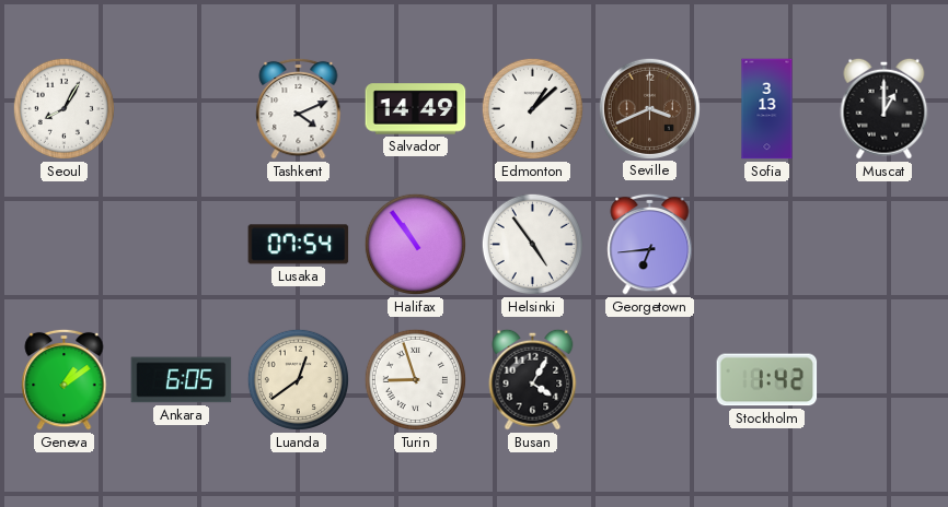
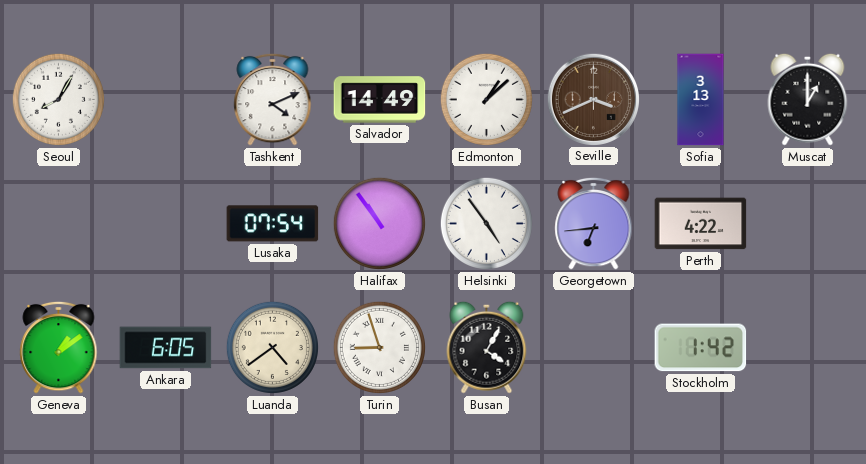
Perth: none -> 4:22
Luanda: 12:39 -> 4:39
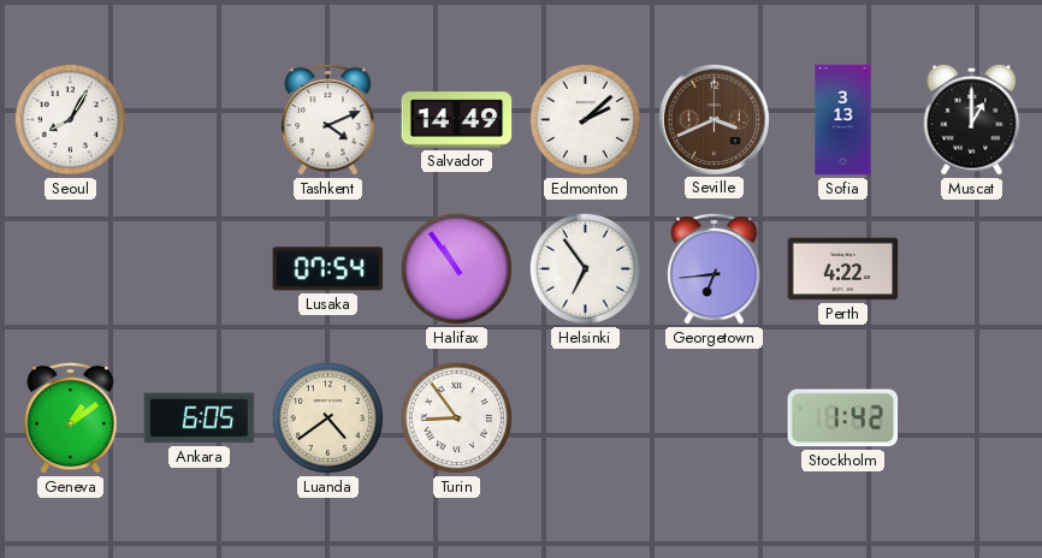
Edmonton: 1:08 -> 2:08
Helsinki: 4:54 -> 6:54
Turin: 8:57 -> 8:54
Busan: 4:05 -> none
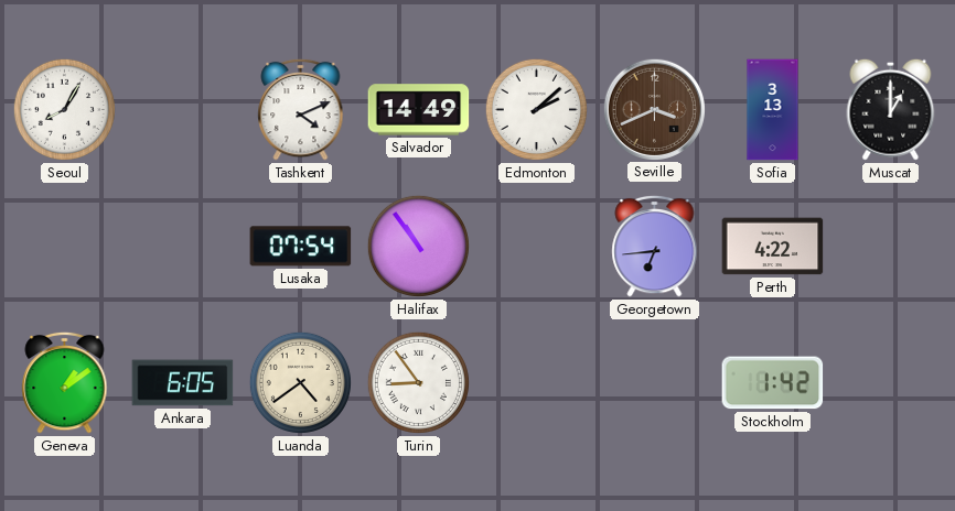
Helsinki: 6:54 -> none
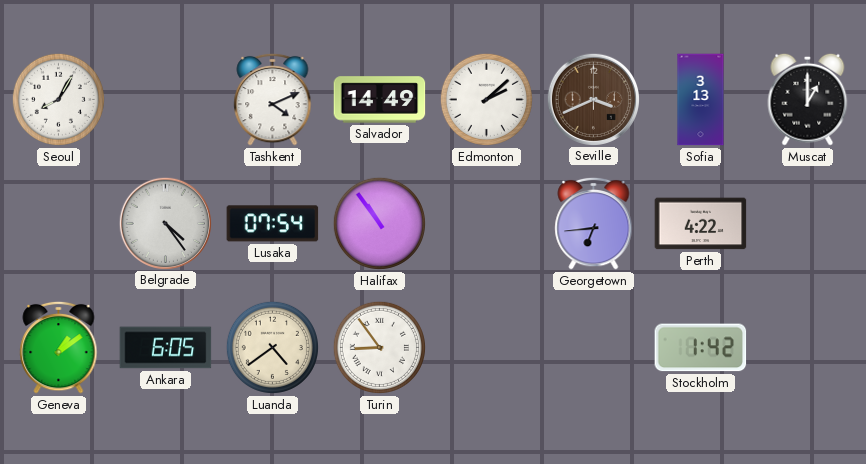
Belgrade: none -> 4:24
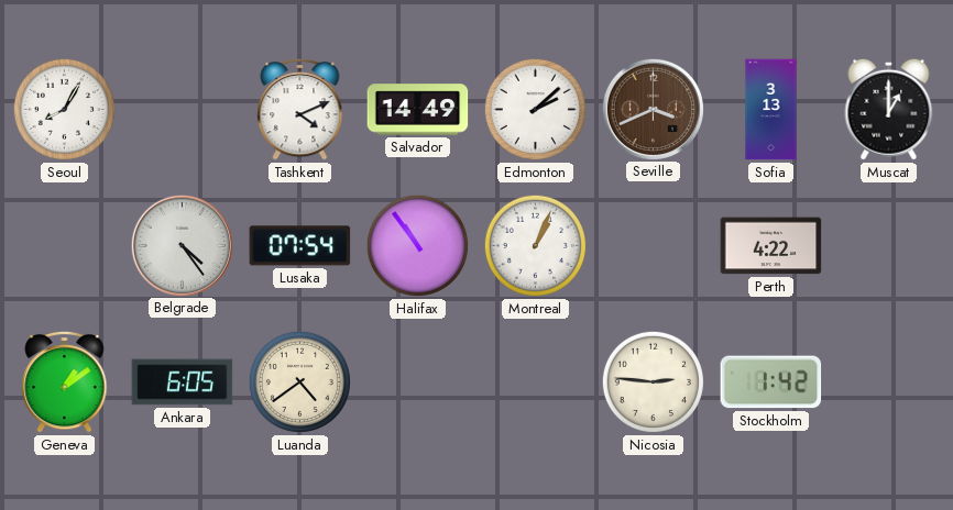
Montreal: none -> 1:04
Georgetown: 6:44 -> none
Turin: 8:54 -> none
Nicosia: none -> 2:46
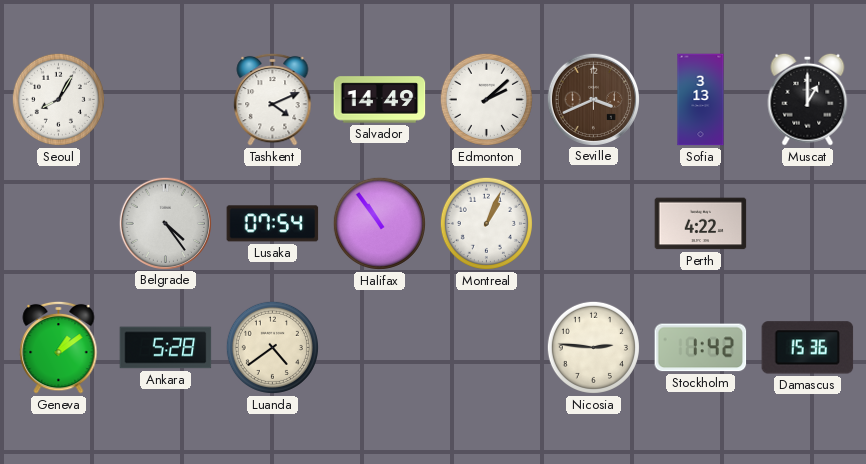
Ankara: 6:05 -> 5:28
Damascus: none -> 15:36
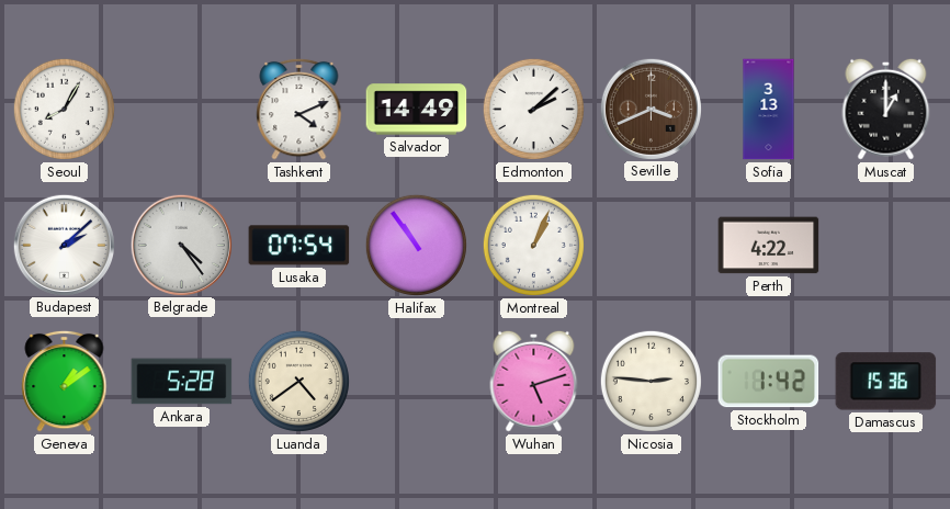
Budapest: none -> 2:08
Wuhan: none -> 5:12
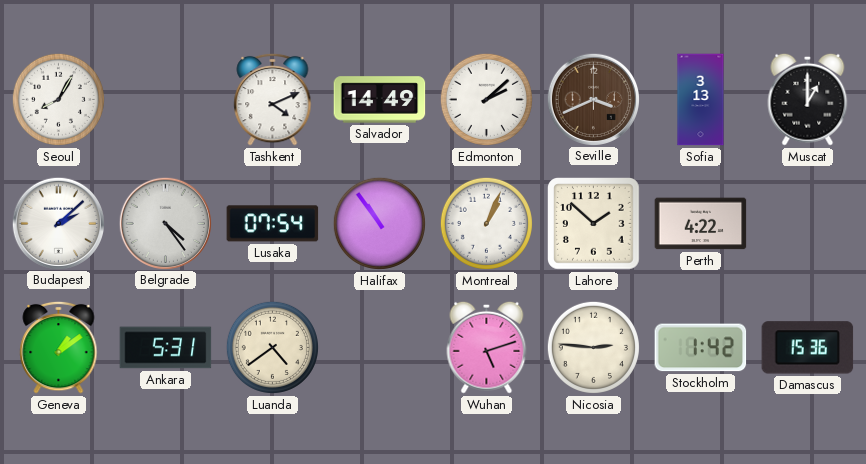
Lahore: none -> 1:52
Ankara: 5:28 -> 5:31
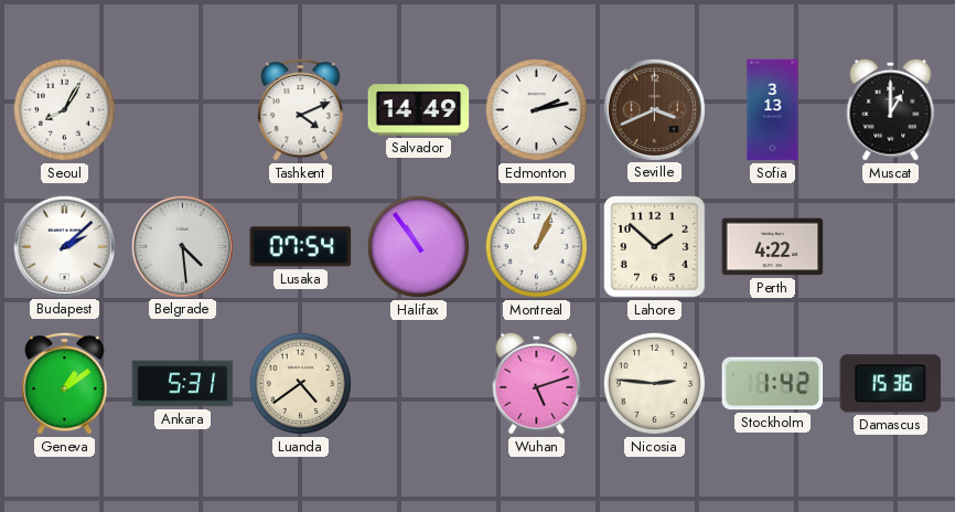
Edmonton: 2:08 -> 2:13
Belgrade: 4:24 -> 4:29
